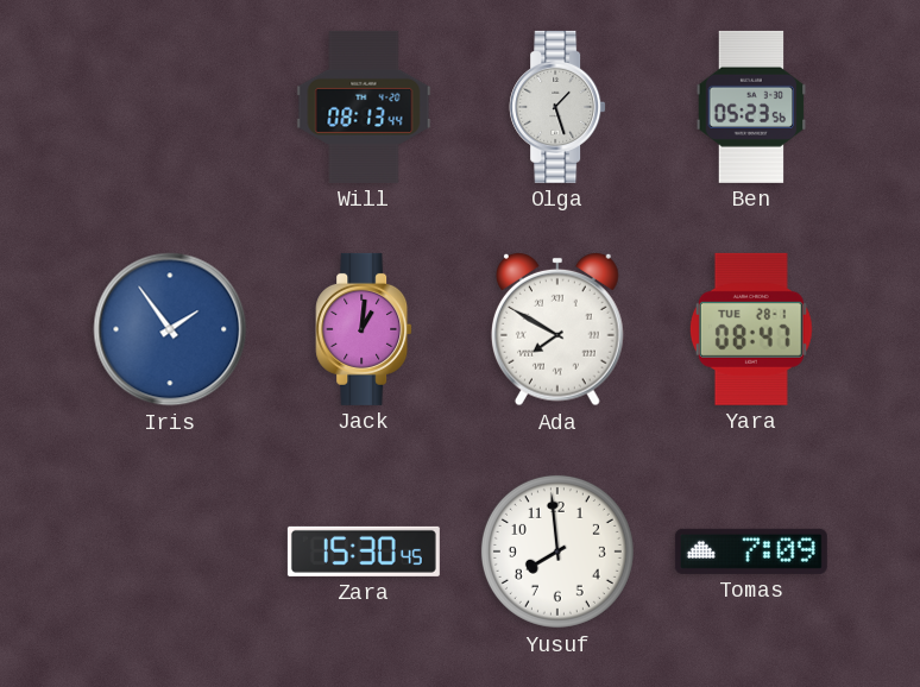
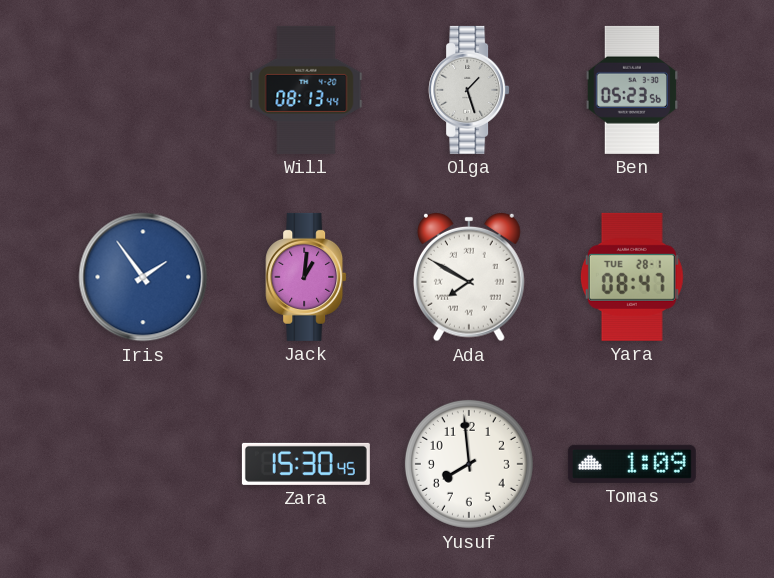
Tomas: 7:09 -> 1:09
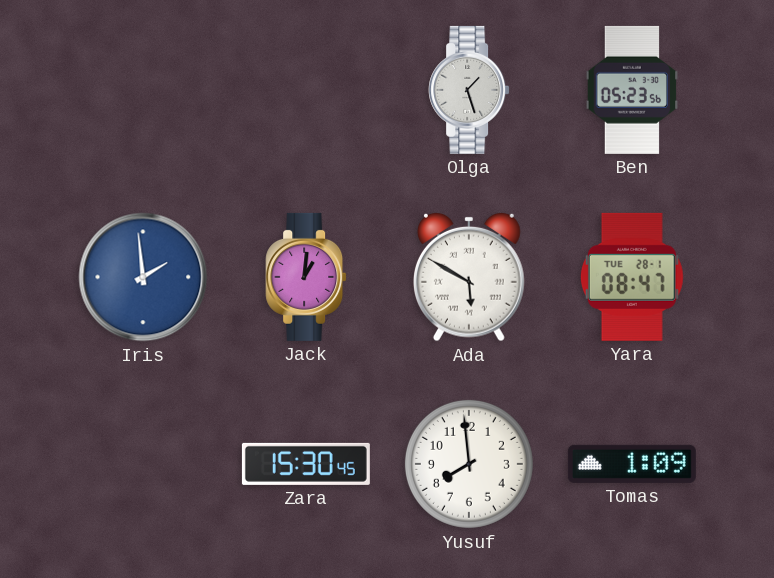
Will: 08:13 -> none
Iris: 1:54 -> 1:59
Ada: 7:50 -> 5:50
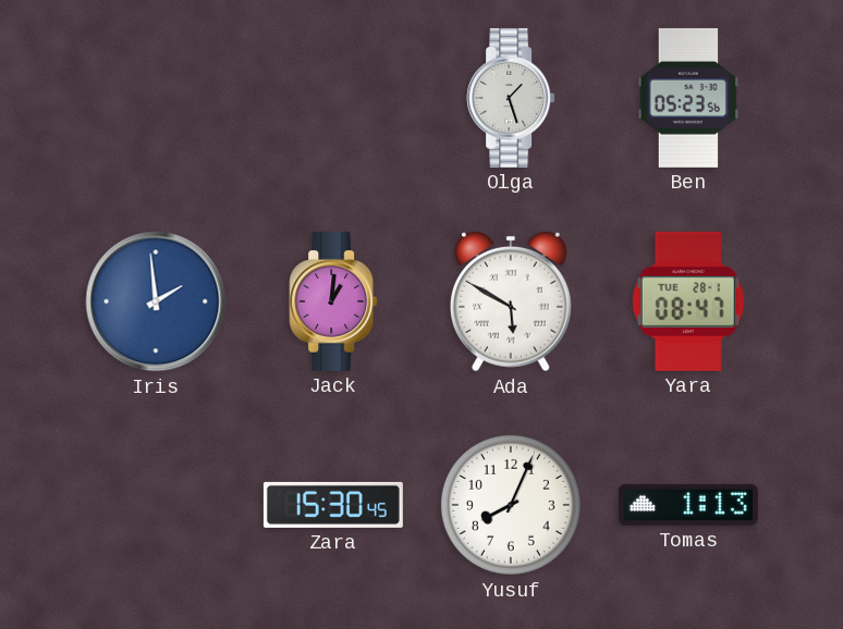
Yusuf: 7:59 -> 8:04
Tomas: 1:09 -> 1:13
